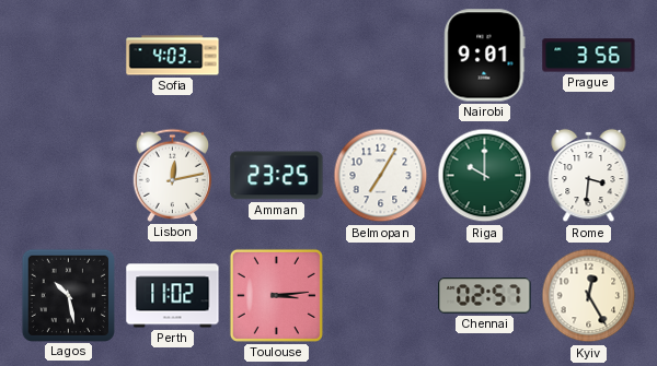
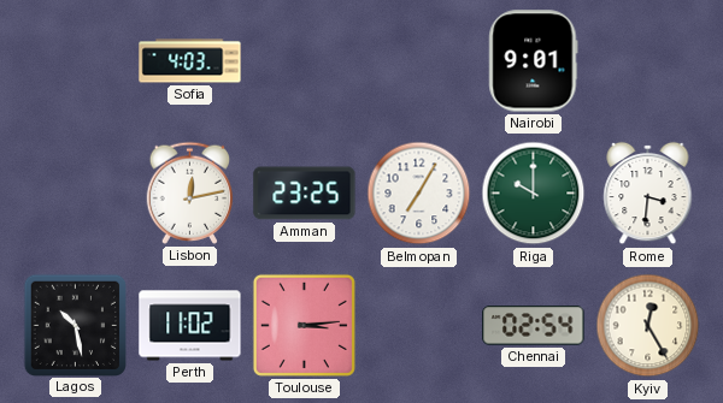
Prague: 3:56 -> none
Chennai: 02:57 -> 02:54
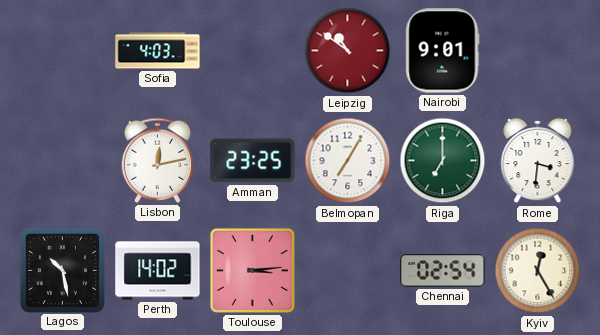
Leipzig: none -> 10:51
Riga: 10:00 -> 7:00
Perth: 11:02 -> 14:02
